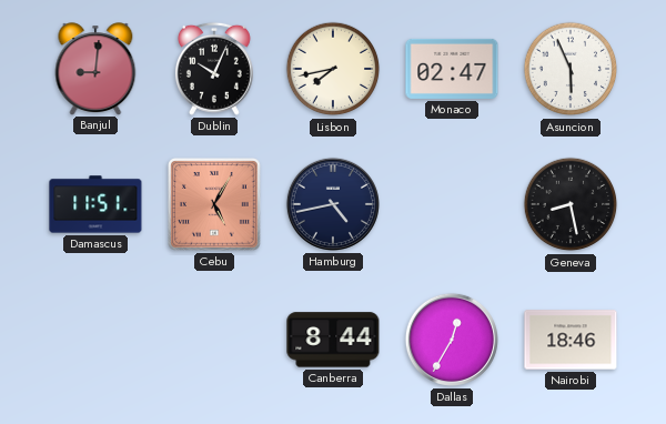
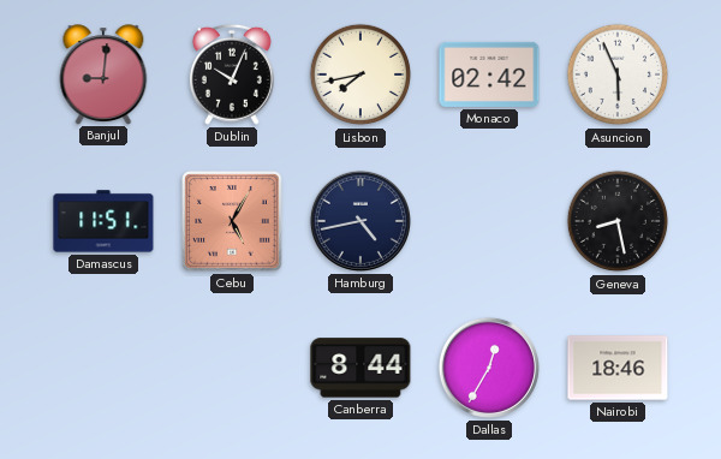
Monaco: 02:47 -> 02:42
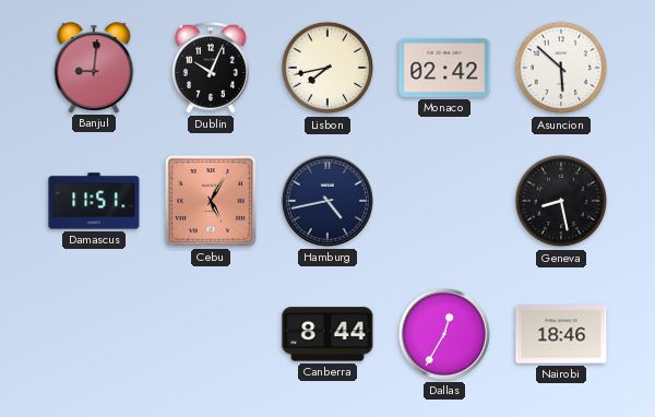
Asuncion: 5:56 -> 5:52
